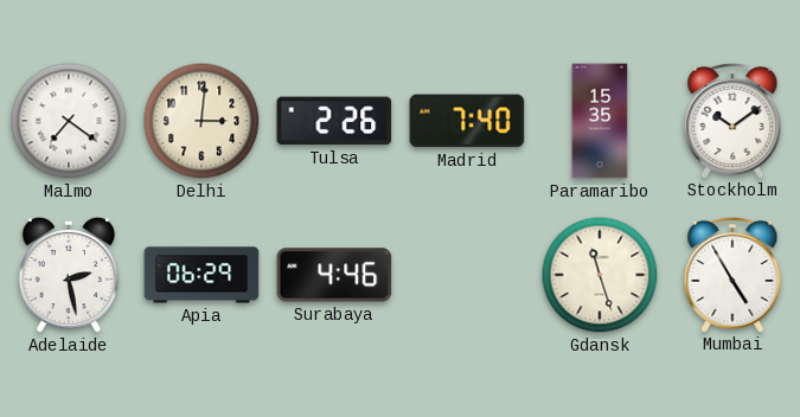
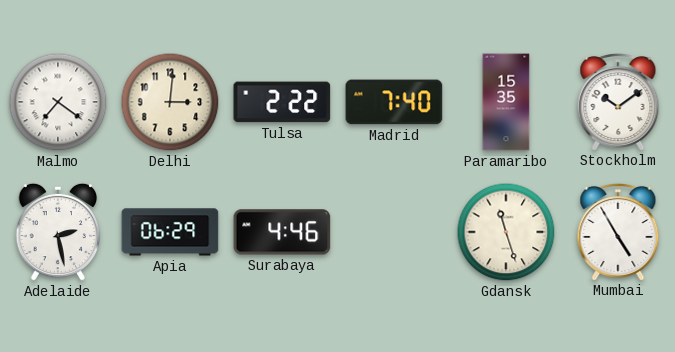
Tulsa: 2:26 -> 2:22
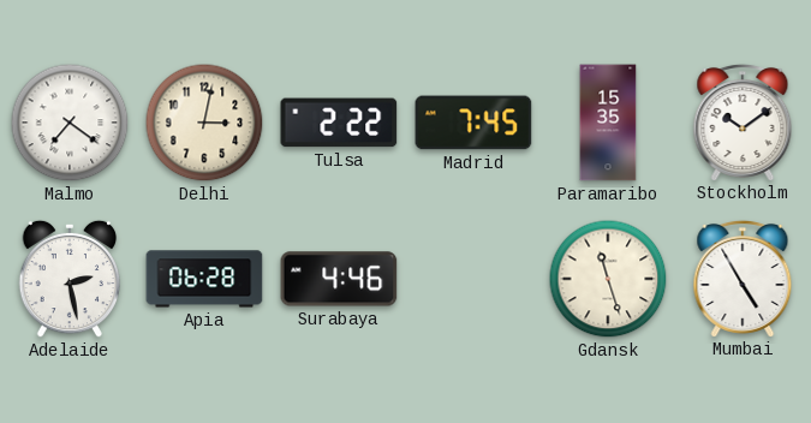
Delhi: 3:01 -> 3:02
Madrid: 7:40 -> 7:45
Apia: 06:29 -> 06:28
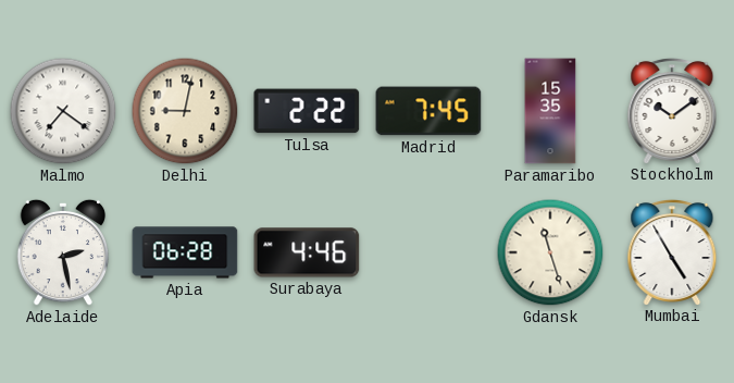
Delhi: 3:02 -> 9:02
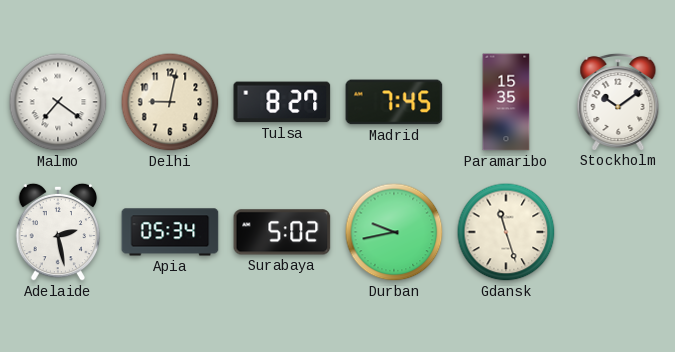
Tulsa: 2:22 -> 8:27
Apia: 06:28 -> 05:34
Surabaya: 4:46 -> 5:02
Durban: none -> 9:43
Mumbai: 4:55 -> none
